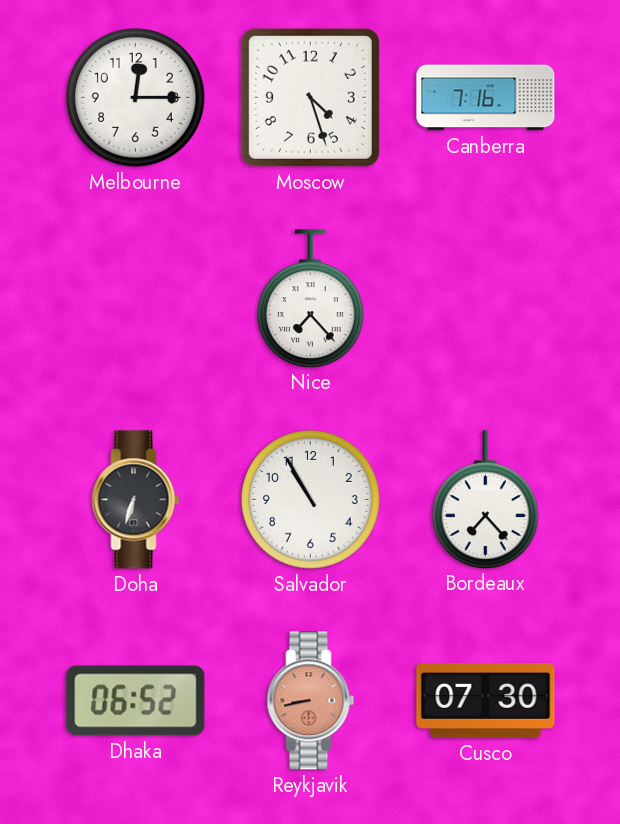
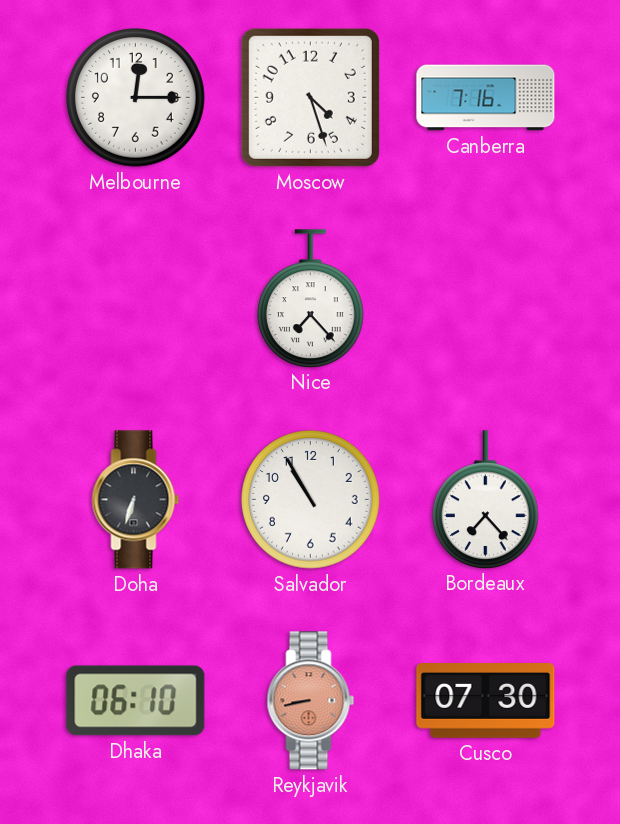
Dhaka: 06:52 -> 06:10
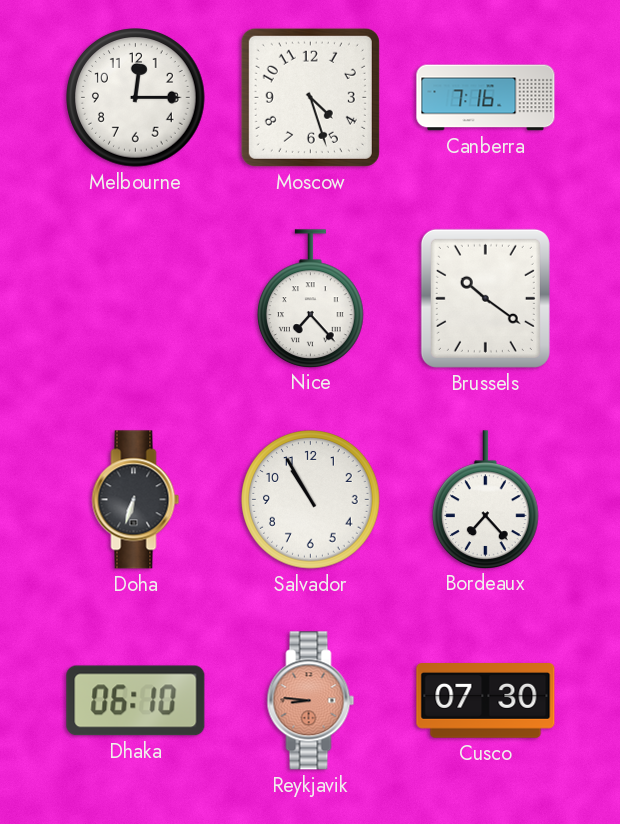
Brussels: none -> 10:21
Reykjavik: 8:43 -> 8:46
